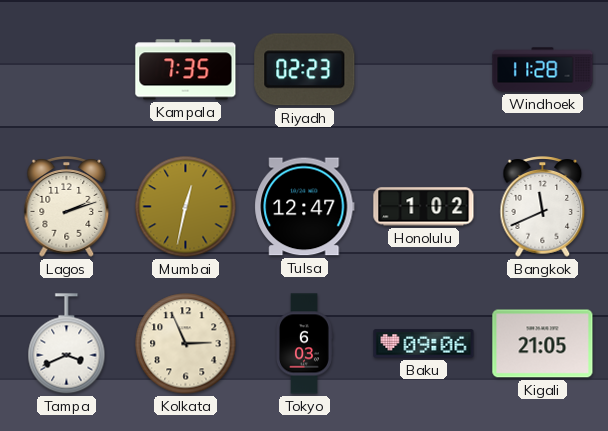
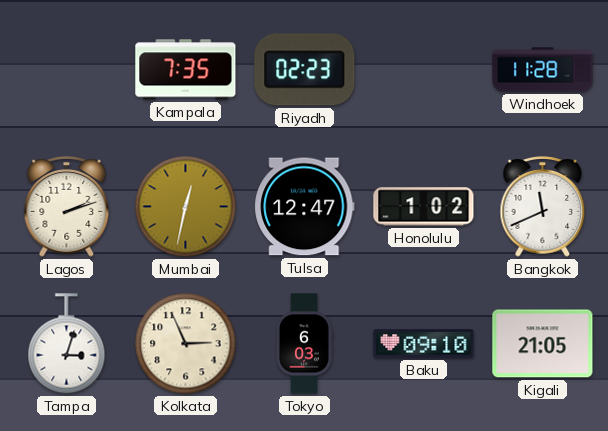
Tampa: 3:41 -> 3:03
Baku: 09:06 -> 09:10
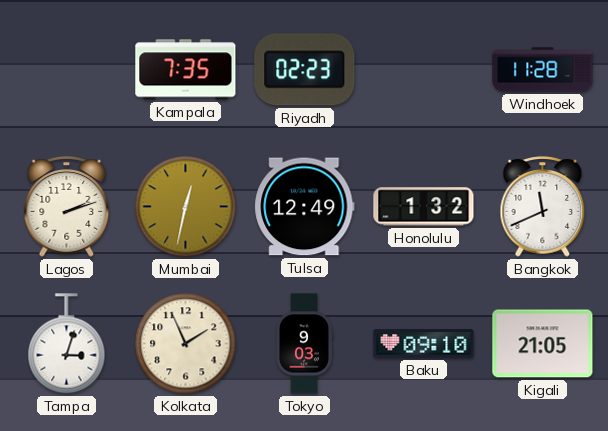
Tulsa: 12:47 -> 12:49
Honolulu: 1:02 -> 1:32
Kolkata: 2:56 -> 1:56
Tokyo: 6:03 -> 9:03
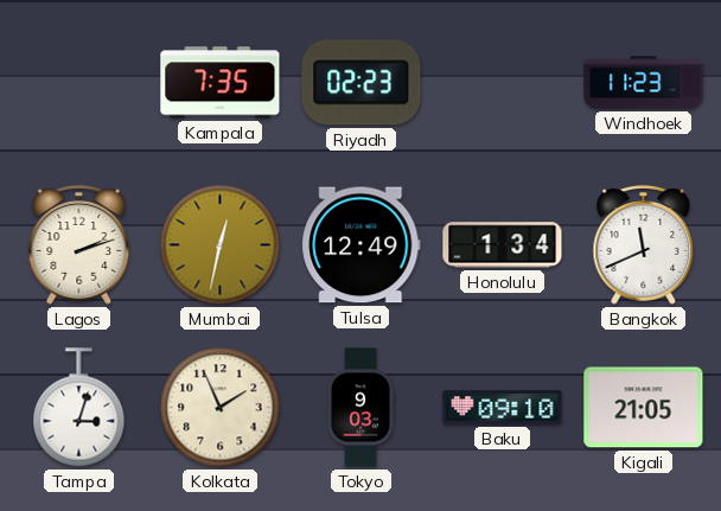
Windhoek: 11:28 -> 11:23
Honolulu: 1:32 -> 1:34
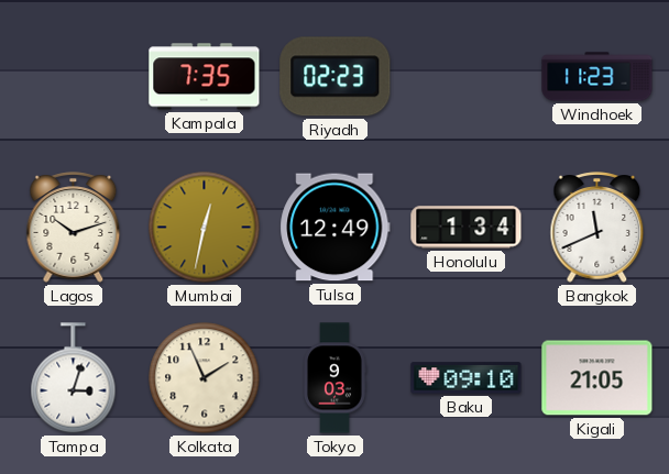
Lagos: 2:12 -> 10:12
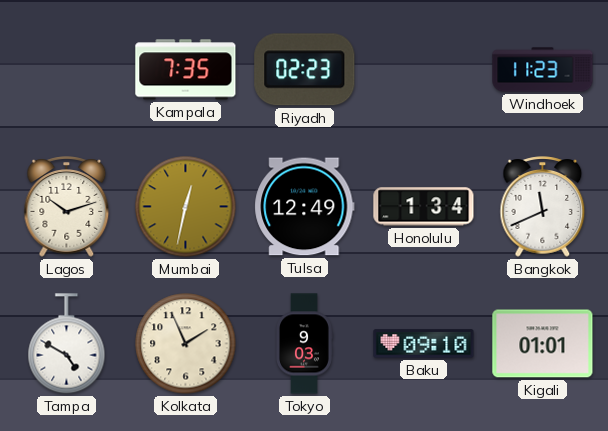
Tampa: 3:03 -> 4:50
Kigali: 21:05 -> 01:01
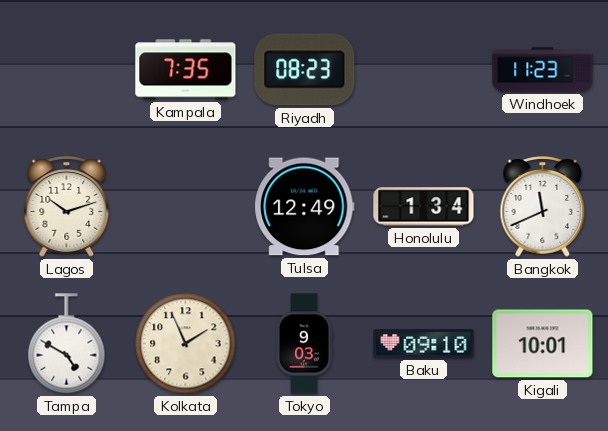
Riyadh: 02:23 -> 08:23
Mumbai: 12:32 -> none
Kigali: 01:01 -> 10:01
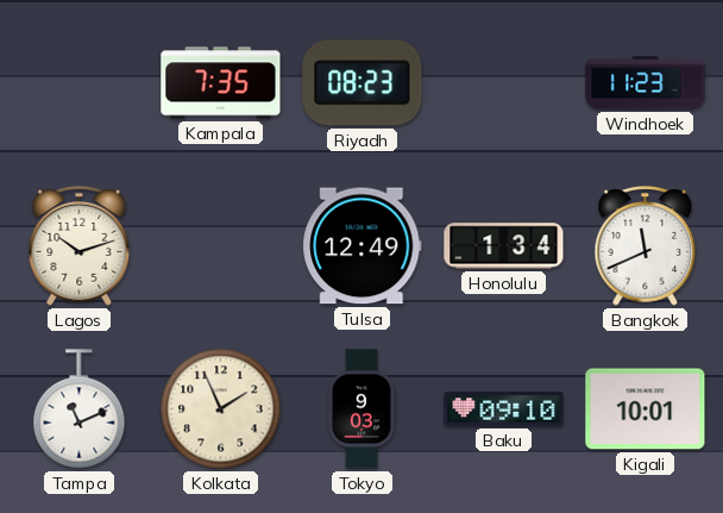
Tampa: 4:50 -> 11:11
